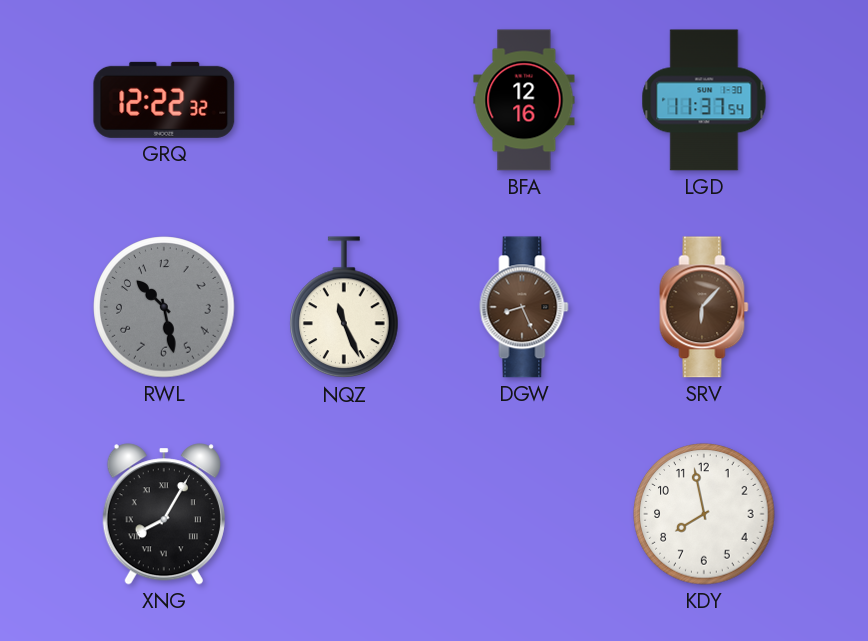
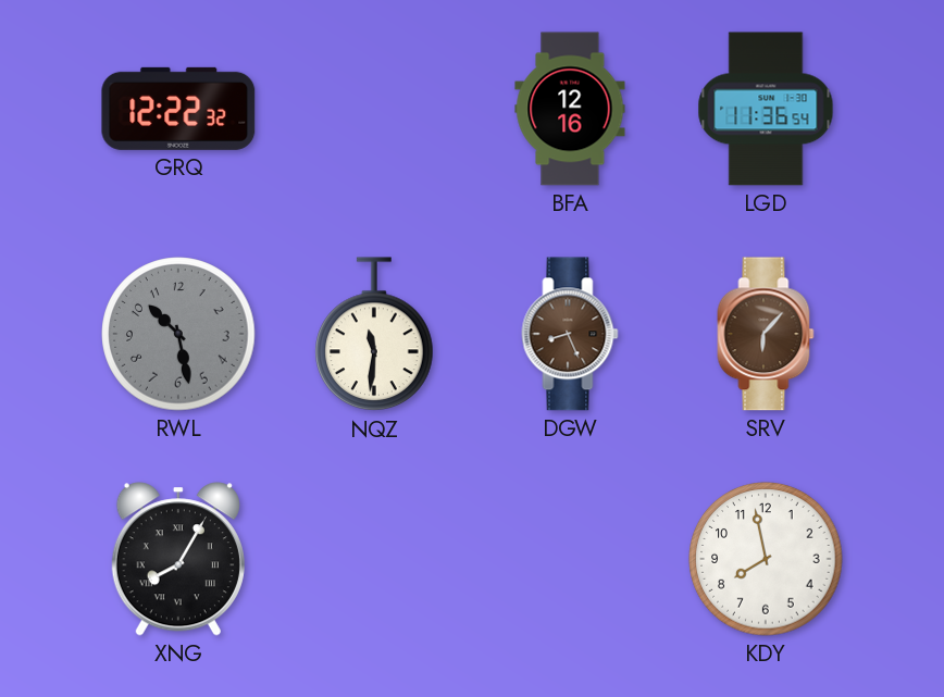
LGD: 11:37 -> 11:36
NQZ: 11:26 -> 11:31
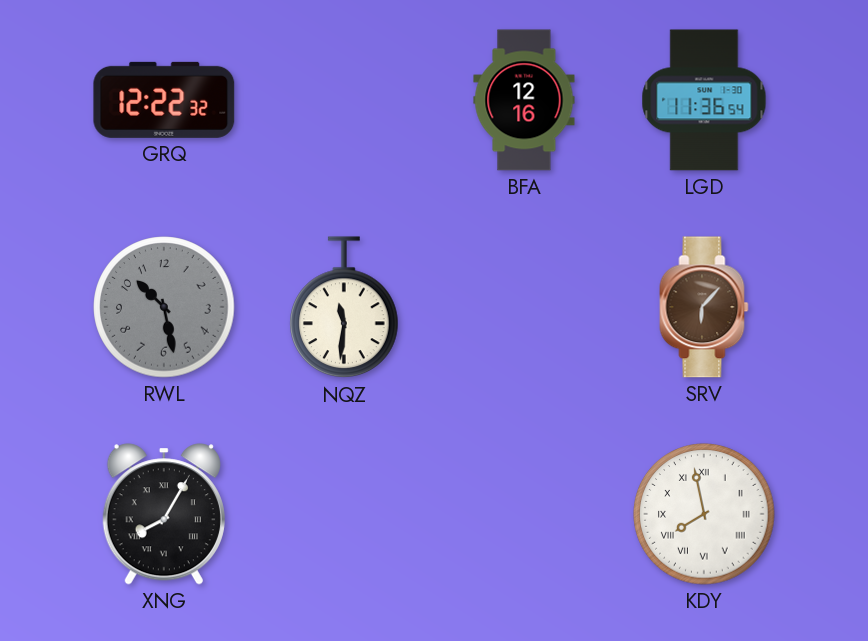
DGW: 8:26 -> none
KDY numerals: Arabic -> Roman
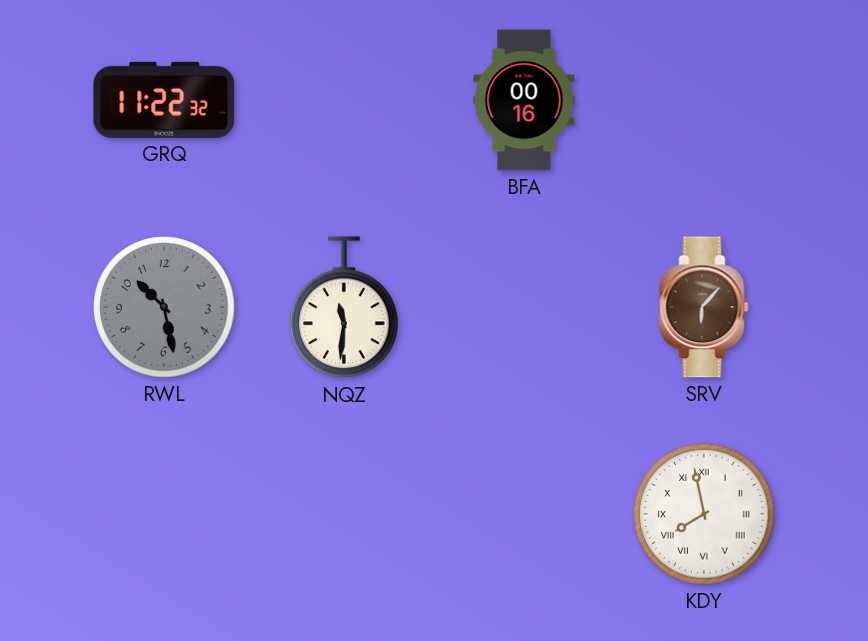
GRQ: 12:22 -> 11:22
BFA: 12:16 -> 00:16
LGD: 11:36 -> none
XNG: 8:05 -> none
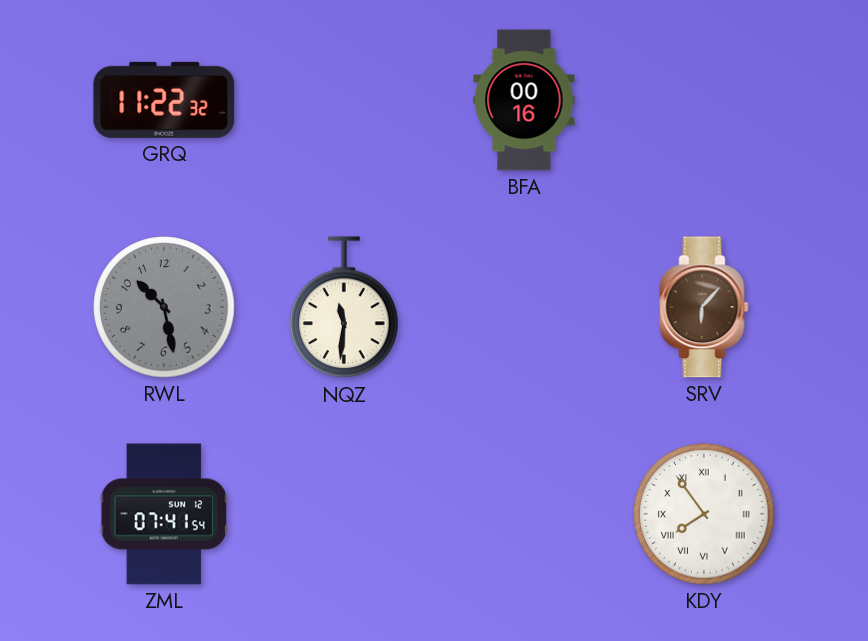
ZML: none -> 07:41
KDY: 7:58 -> 7:54
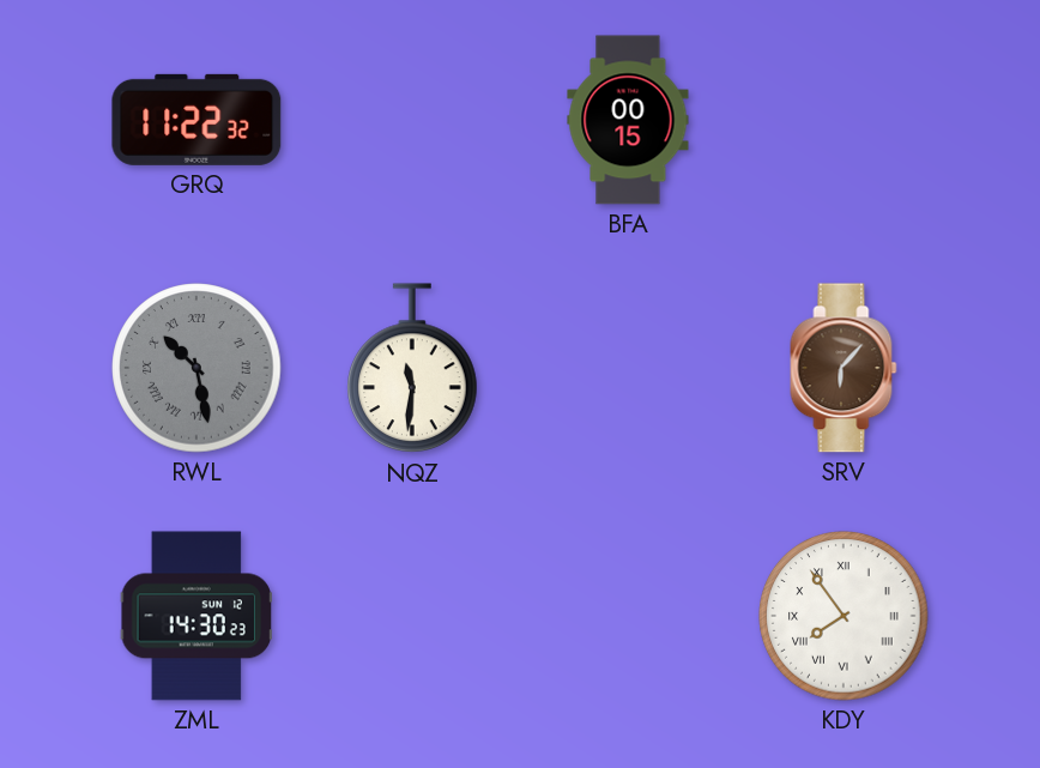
BFA: 00:16 -> 00:15
RWL numerals: Arabic -> Roman
ZML: 07:41 -> 14:30
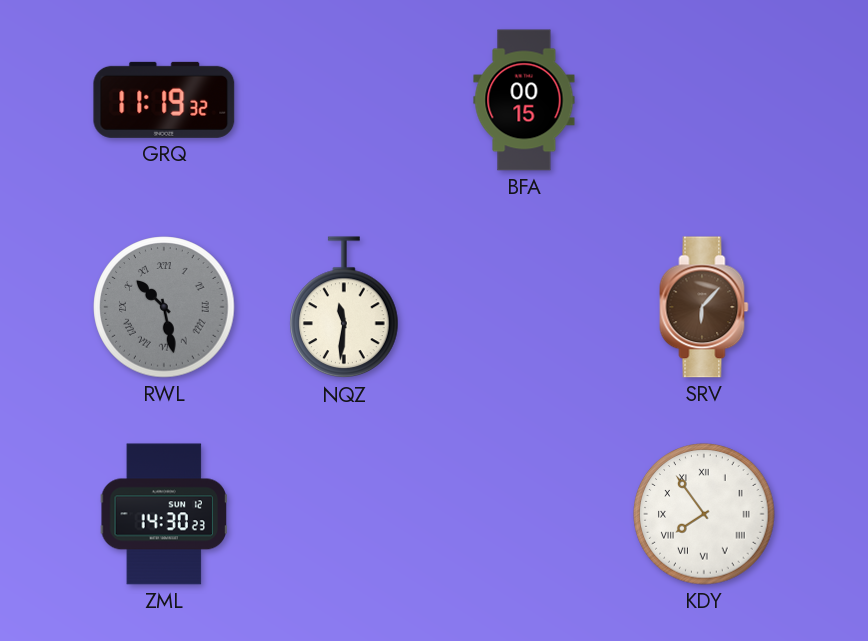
GRQ: 11:22 -> 11:19
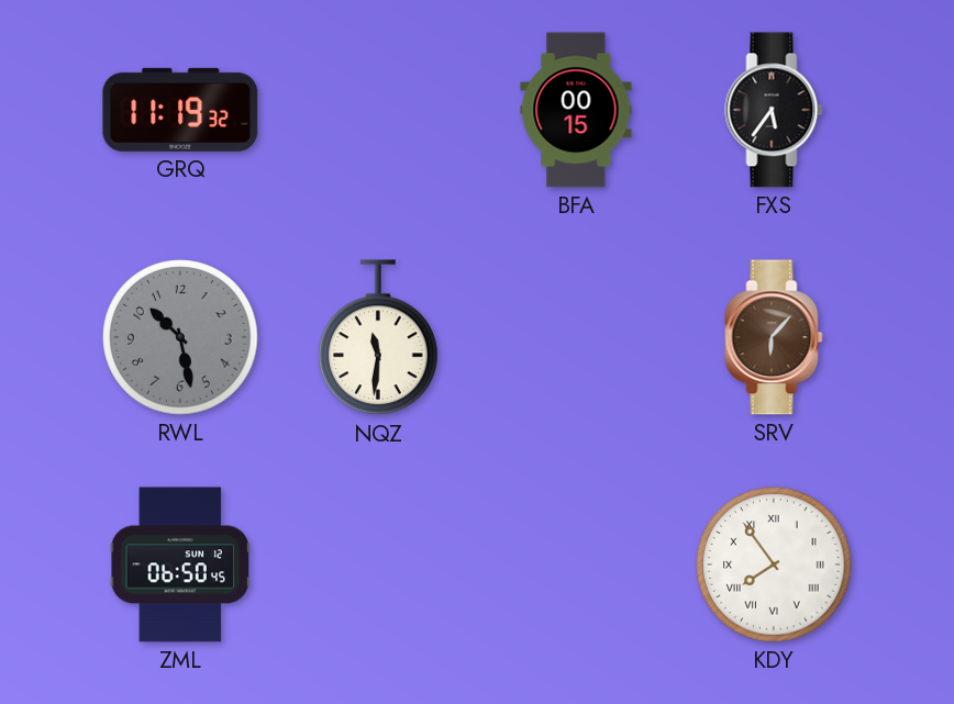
FXS: none -> 5:36
RWL numerals: Roman -> Arabic
ZML: 14:30 -> 06:50
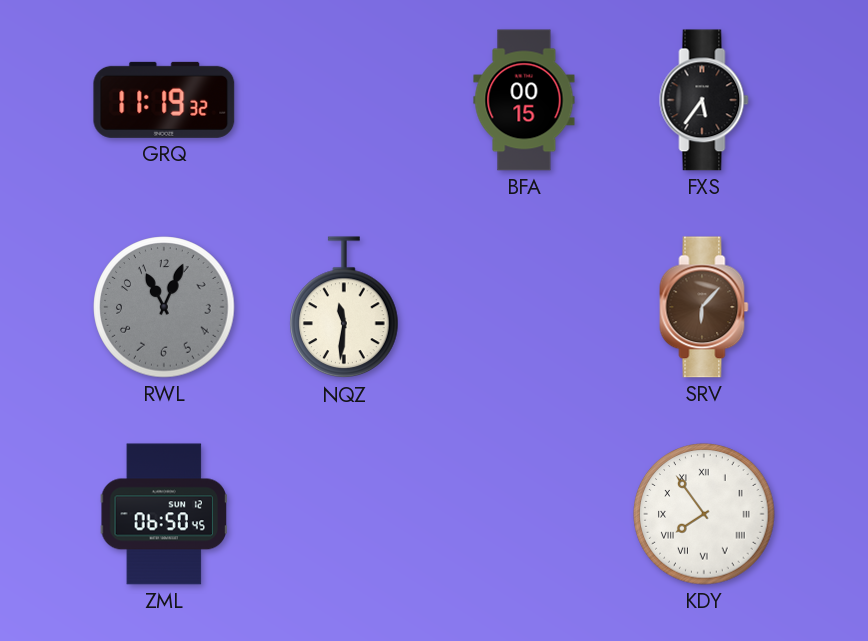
RWL: 10:28 -> 11:04
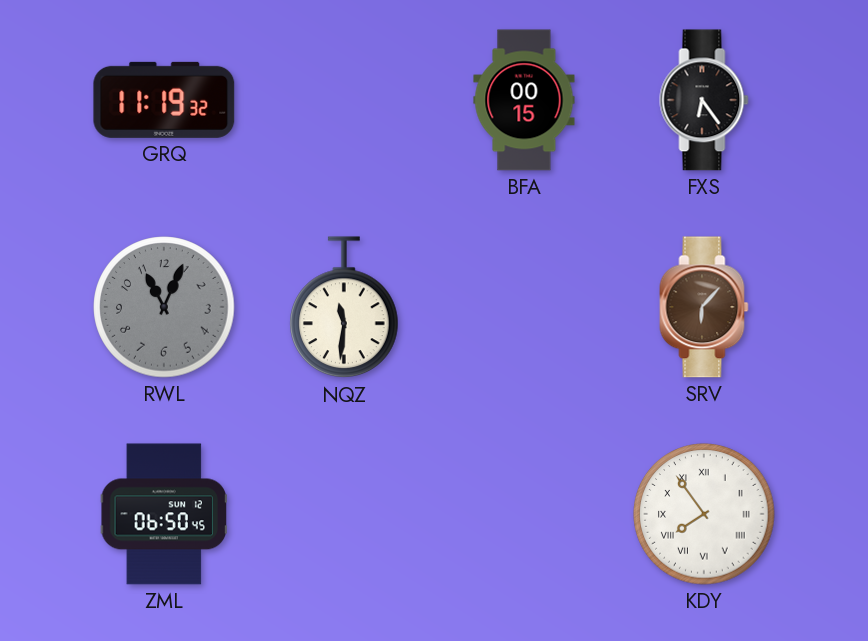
FXS: 5:36 -> 6:24
